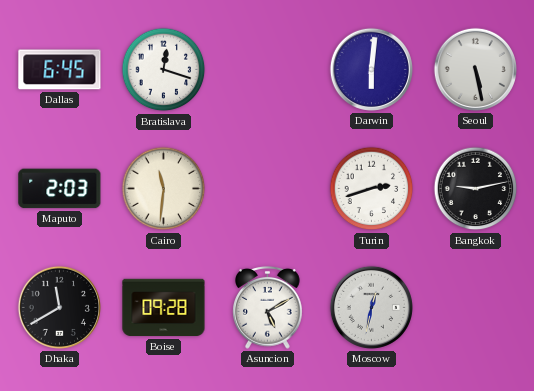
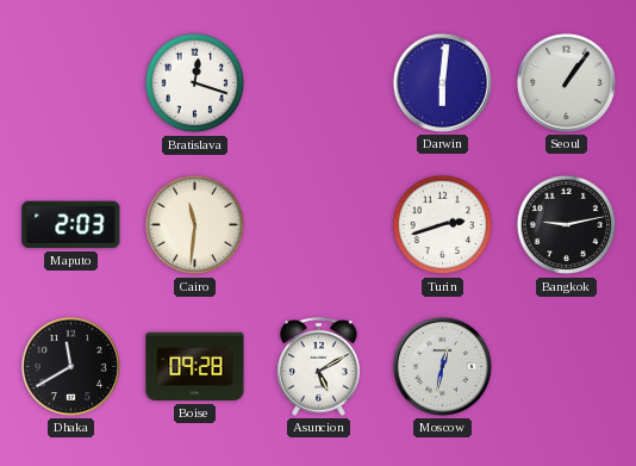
Dallas: 6:45 -> none
Seoul: 5:28 -> 1:06
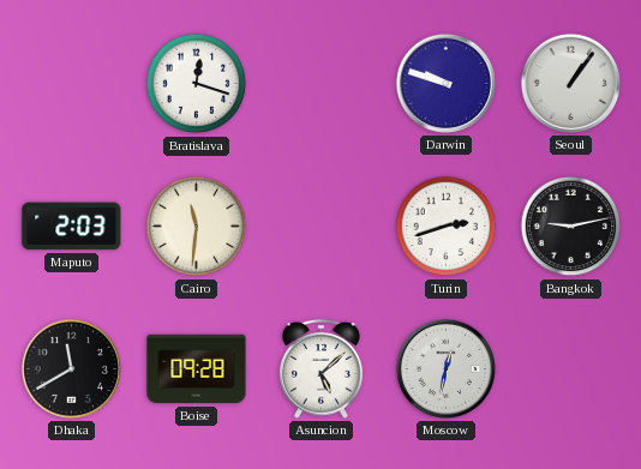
Darwin: 6:01 -> 9:48
Asuncion: 5:10 -> 5:08
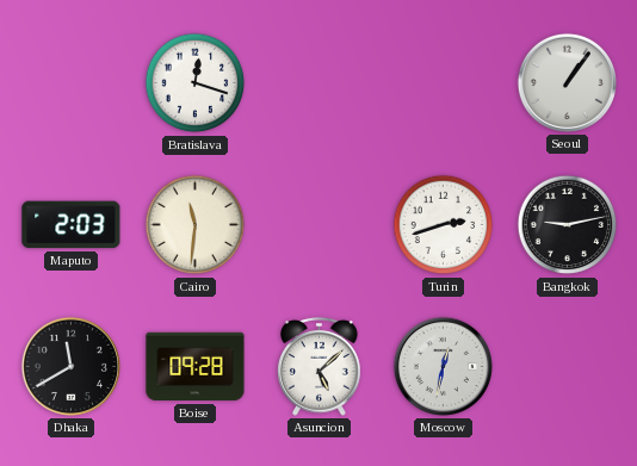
Darwin: 9:48 -> none
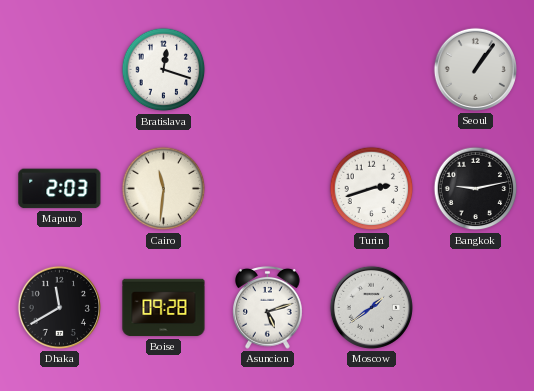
Asuncion: 5:08 -> 5:12
Moscow: 12:32 -> 1:39
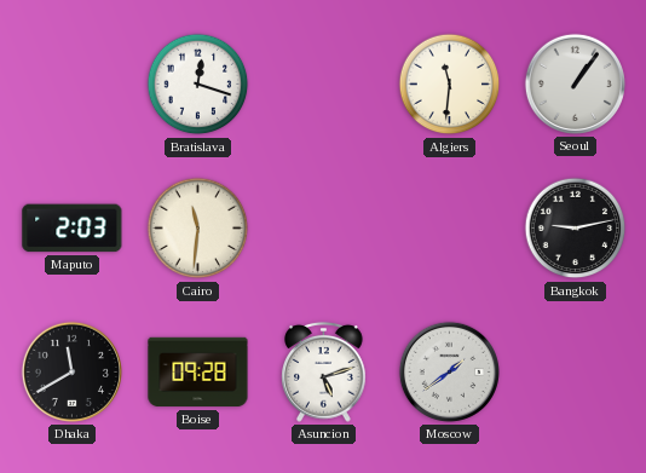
Algiers: none -> 11:31
Turin: 2:42 -> none
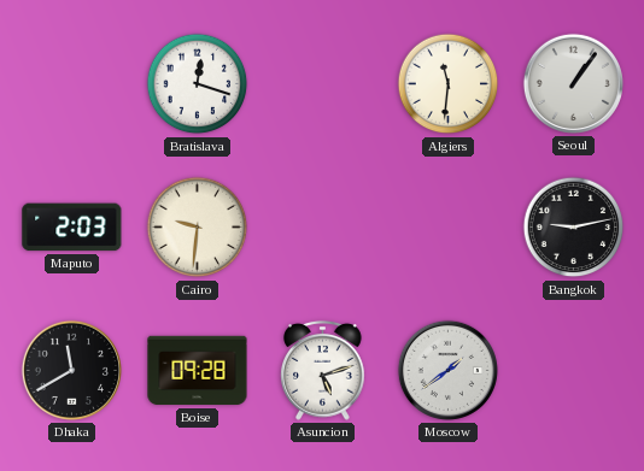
Cairo: 11:31 -> 9:31
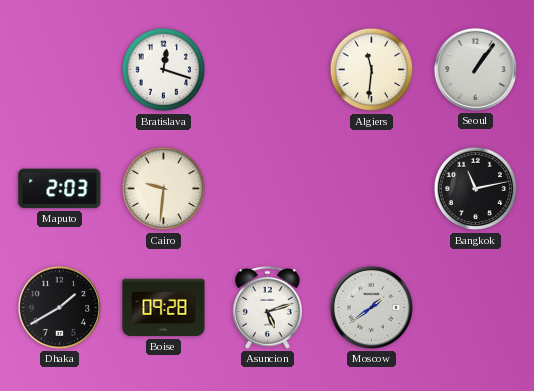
Bangkok: 9:13 -> 11:13
Dhaka: 11:40 -> 1:40
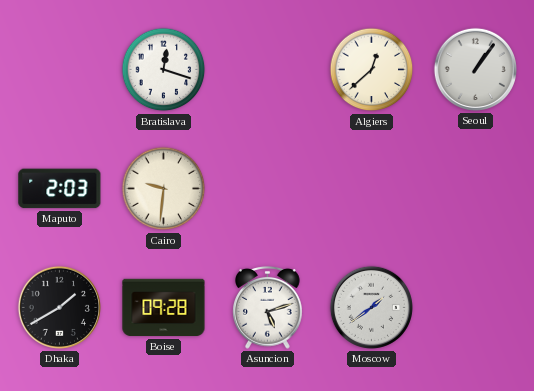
Algiers: 11:31 -> 12:38
Bangkok: 11:13 -> none
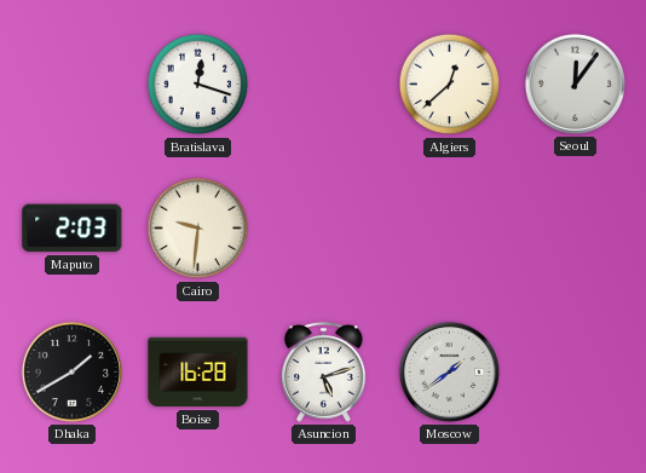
Seoul: 1:06 -> 12:06
Boise: 09:28 -> 16:28
